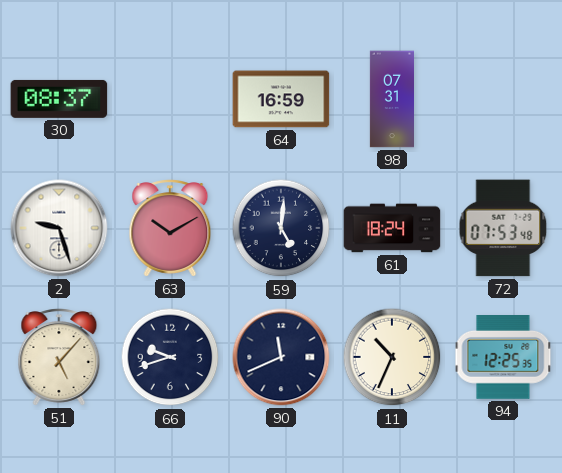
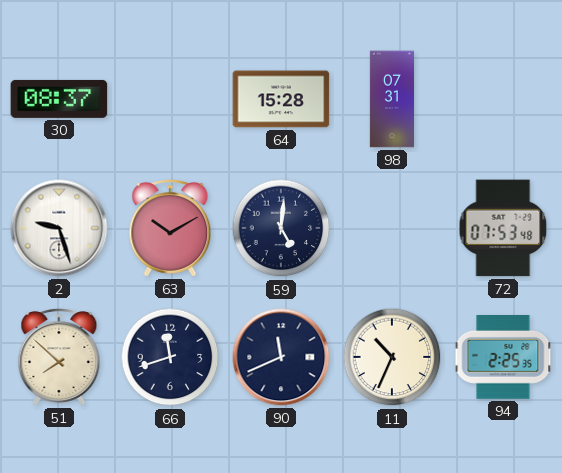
64: 16:59 -> 15:28
61: 18:24 -> none
51: 5:07 -> 7:52
66: 9:42 -> 11:42
94: 12:25 -> 2:25
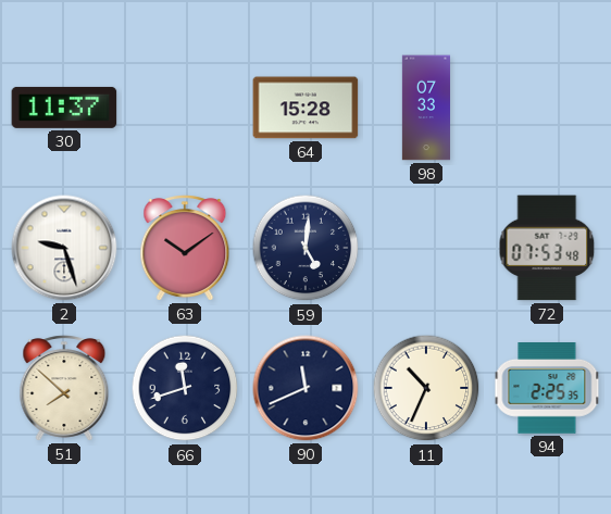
30: 08:37 -> 11:37
98: 07:31 -> 07:33
63: 10:10 -> 10:09
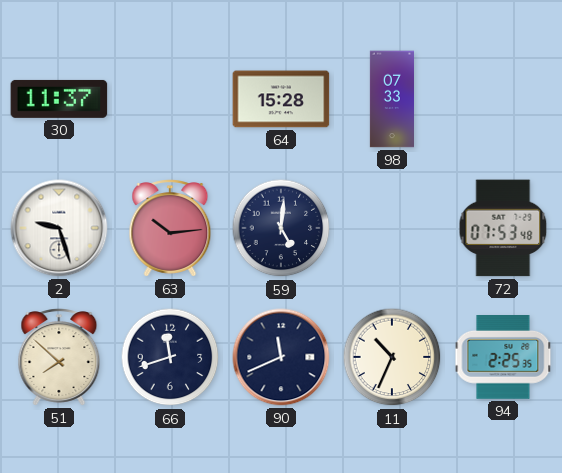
63: 10:09 -> 10:14
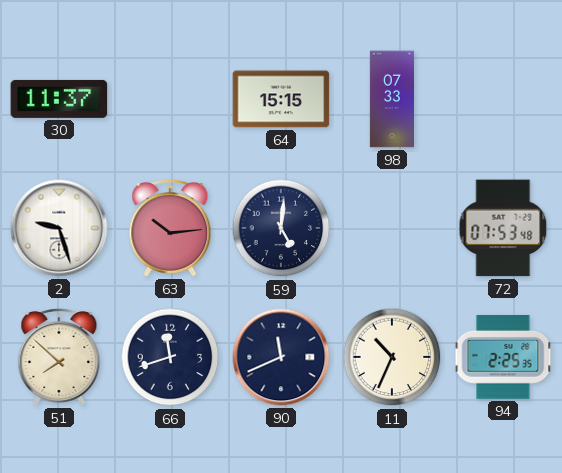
64: 15:28 -> 15:15
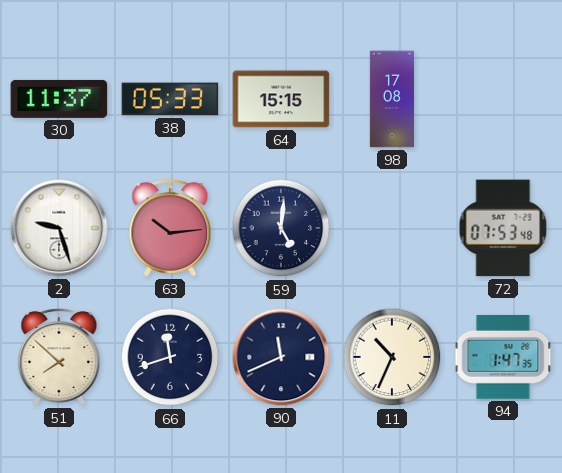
38: none -> 05:33
98: 07:33 -> 17:08
94: 2:25 -> 1:47
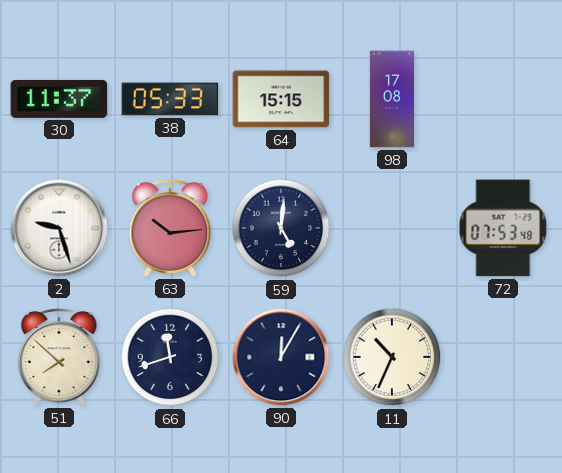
90: 11:41 -> 12:05
94: 1:47 -> none
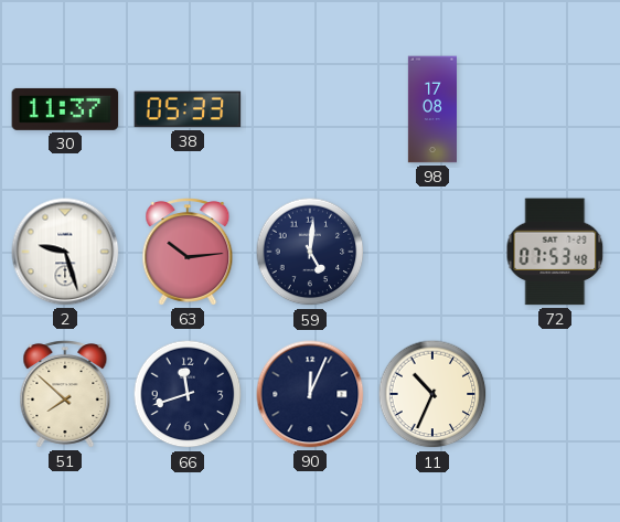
64: 15:15 -> none
90: 12:05 -> 12:04
